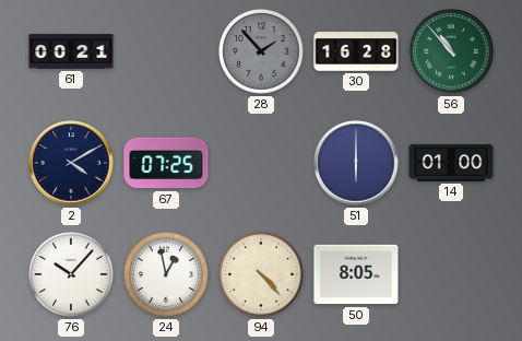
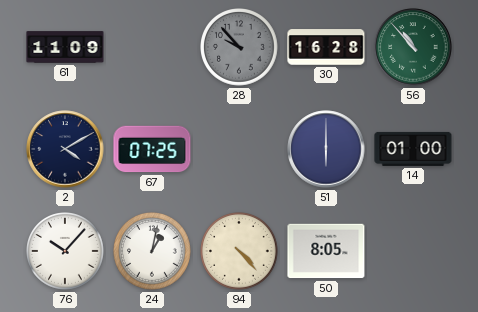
61: 00:21 -> 11:09
28: 1:53 -> 9:53
24: 12:58 -> 1:02
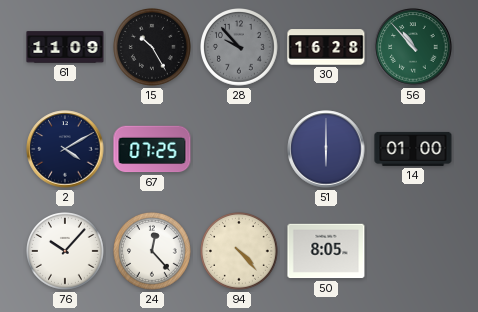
15: none -> 10:25
24: 1:02 -> 12:23
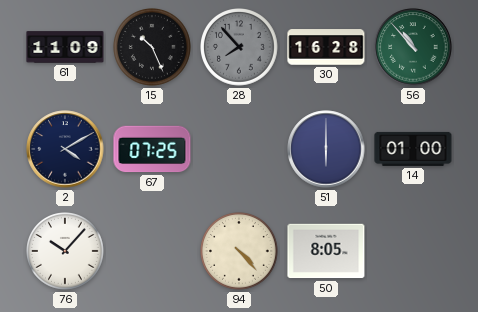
15: 10:25 -> 10:26
28: 9:53 -> 7:53
24: 12:23 -> none
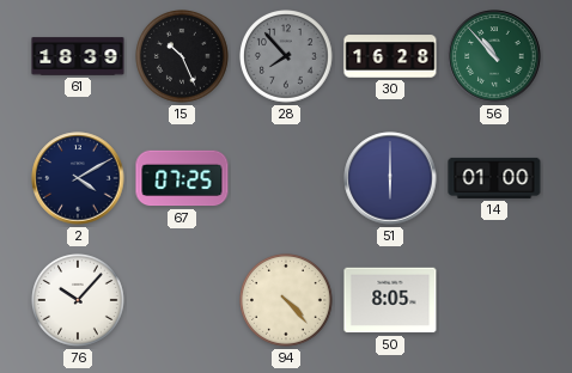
61: 11:09 -> 18:39
